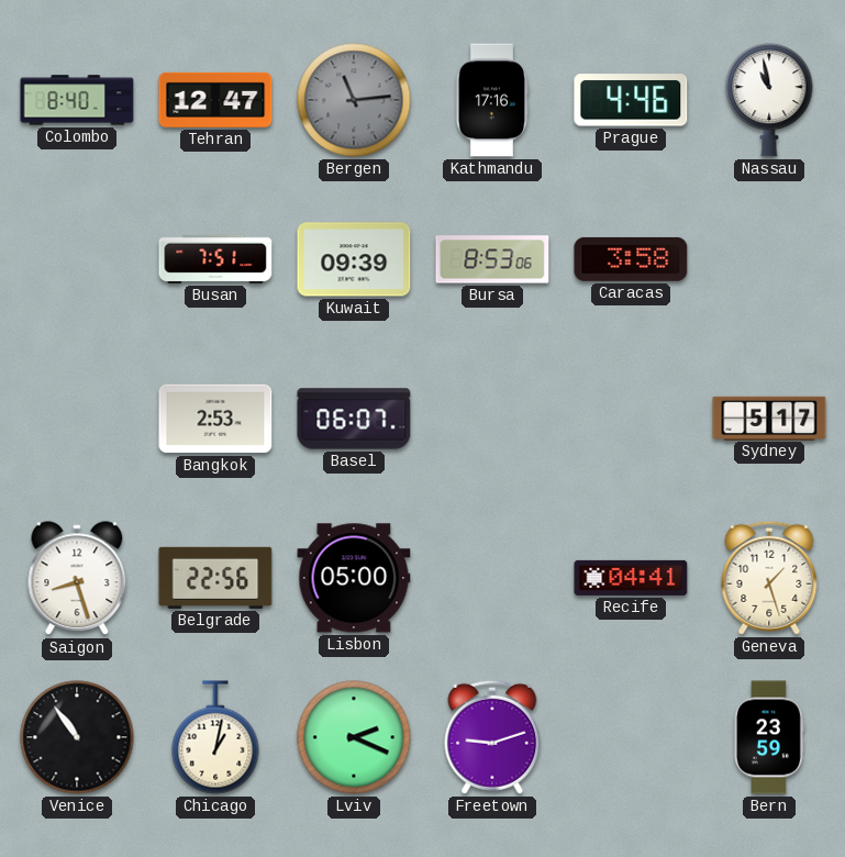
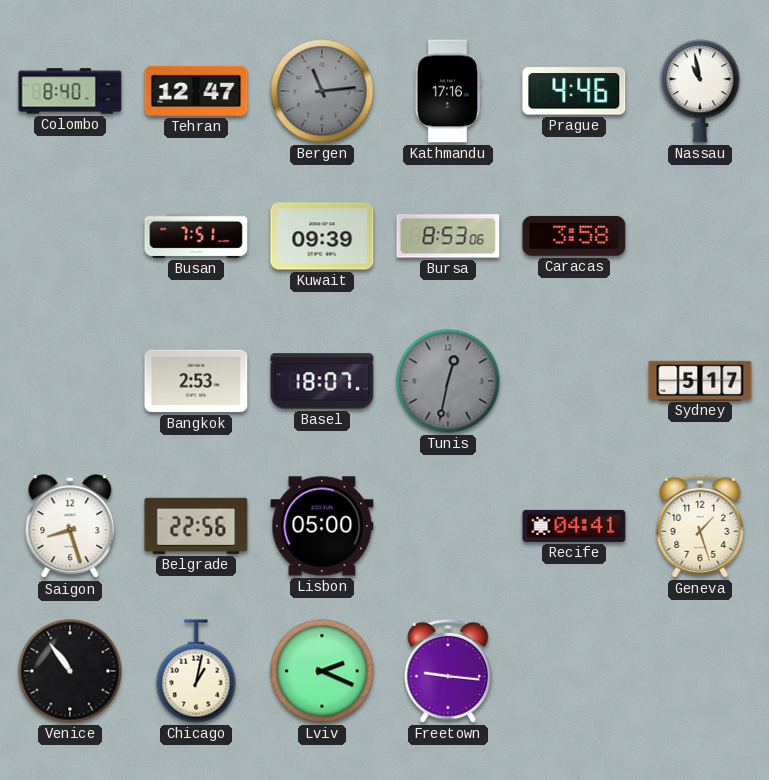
Basel: 06:07 -> 18:07
Tunis: none -> 12:32
Freetown: 9:12 -> 9:16
Bern: 23:59 -> none
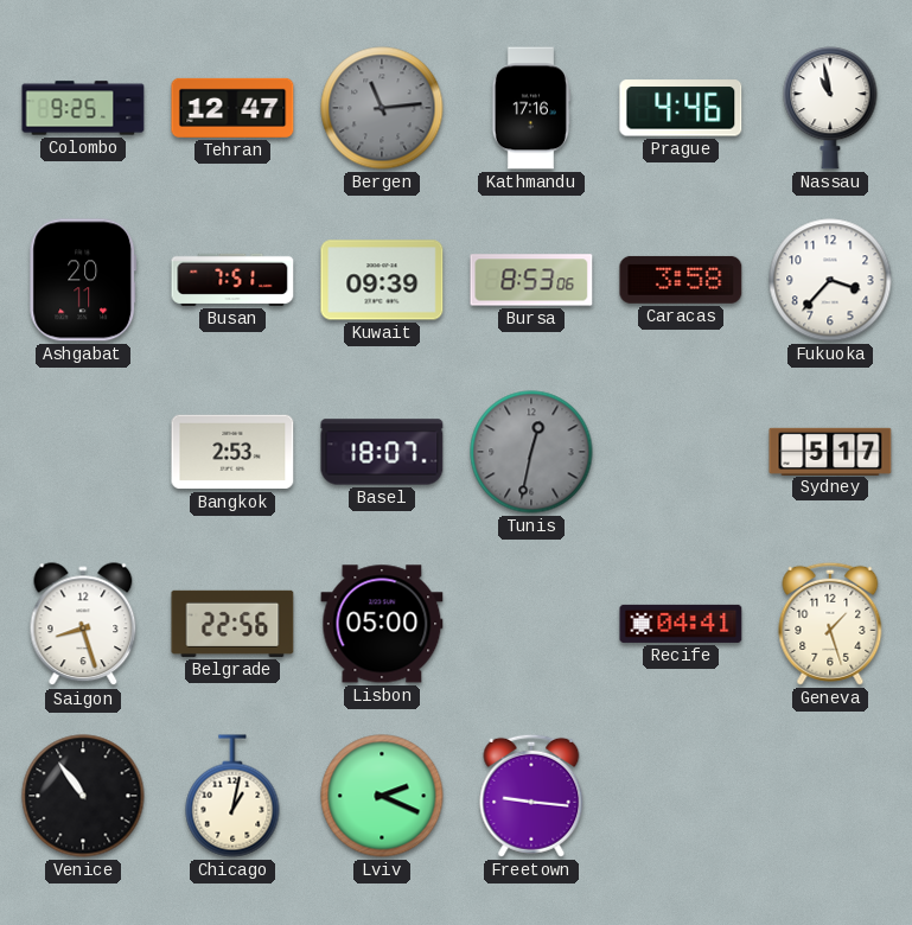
Colombo: 8:40 -> 9:25
Ashgabat: none -> 20:11
Fukuoka: none -> 3:37
